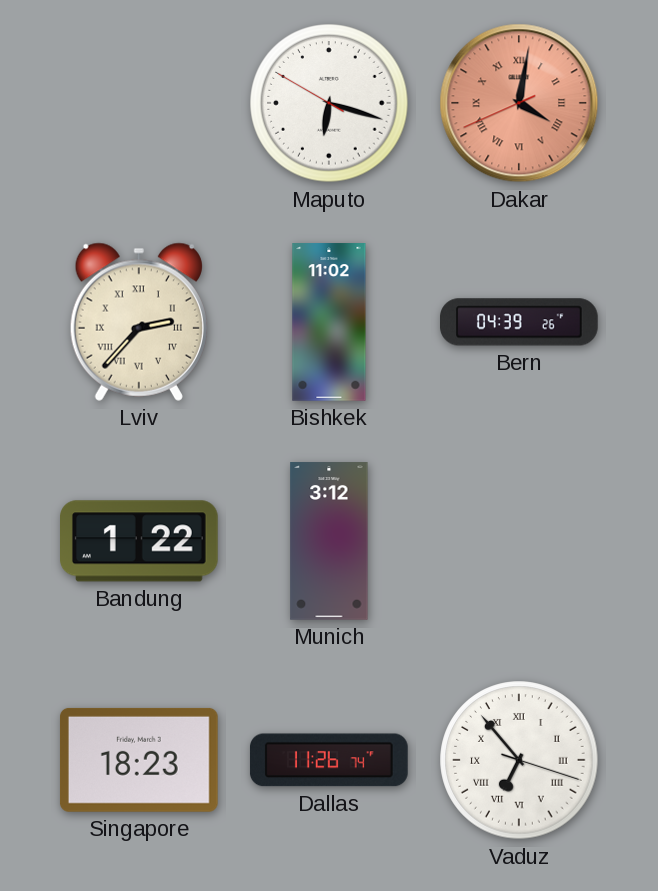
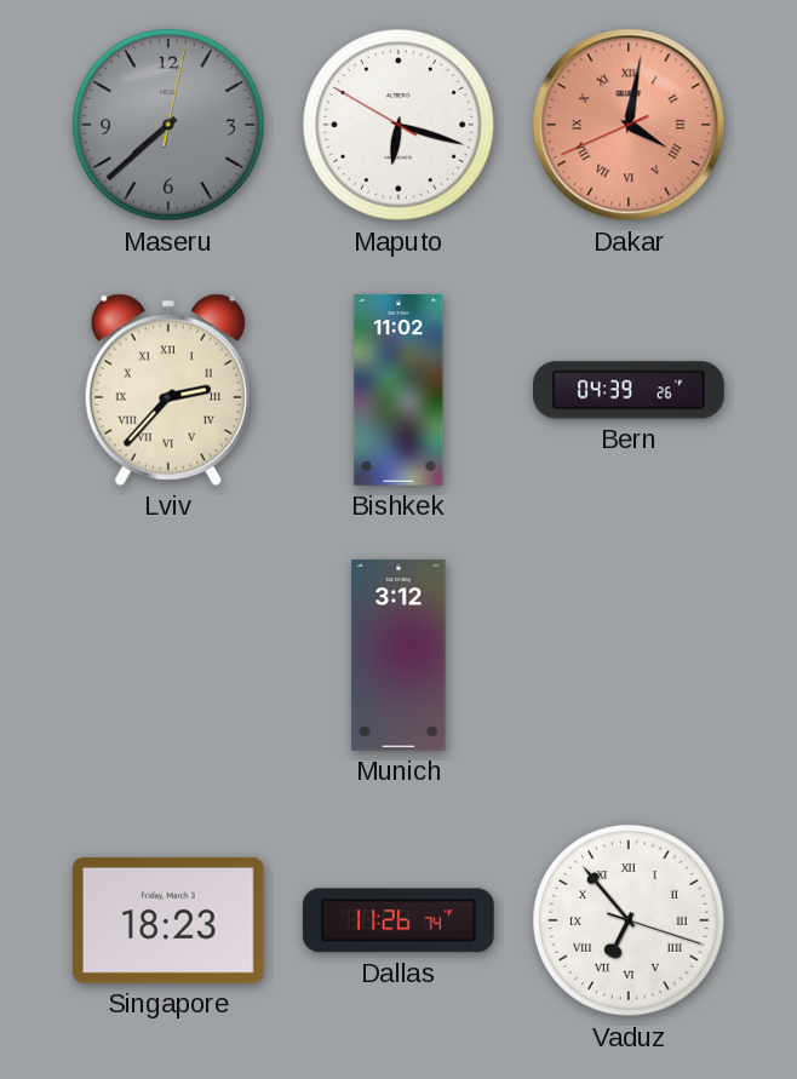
Maseru: none -> 7:38
Bandung: 1:22 -> none
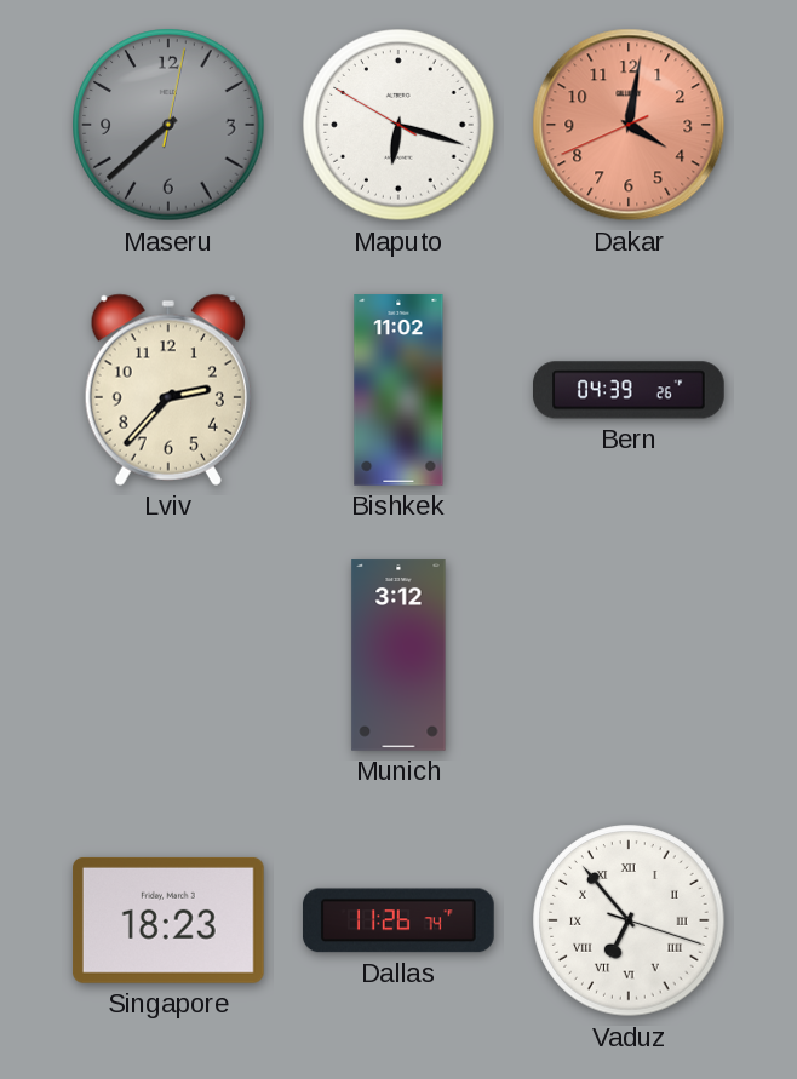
Dakar numerals: Roman -> Arabic
Lviv numerals: Roman -> Arabic
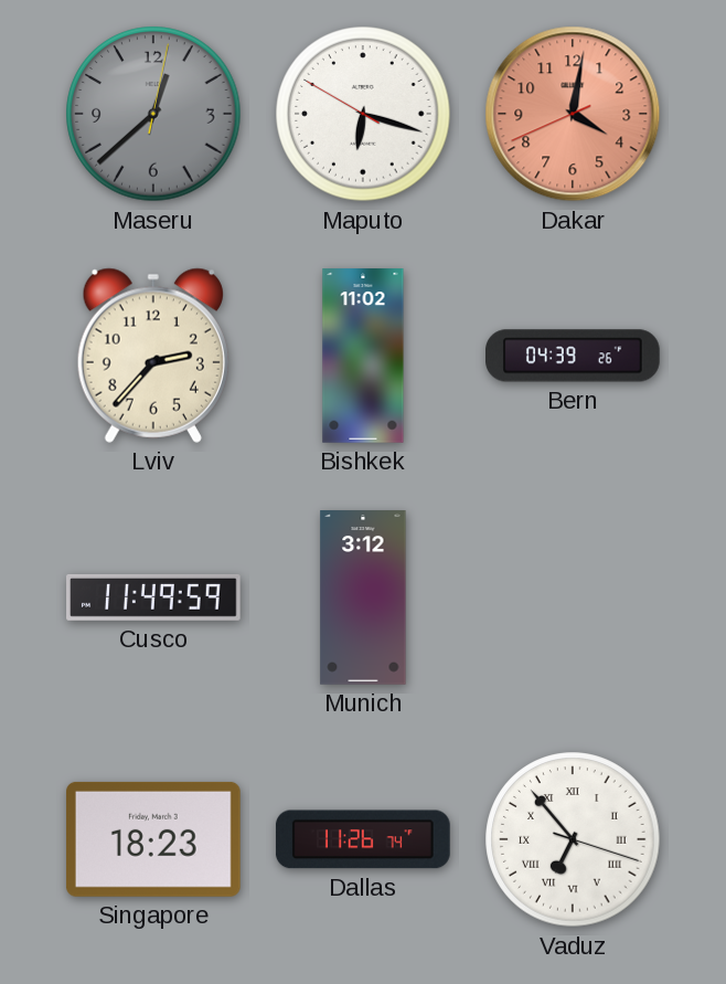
Maseru: 7:38 -> 12:38
Cusco: none -> 11:49
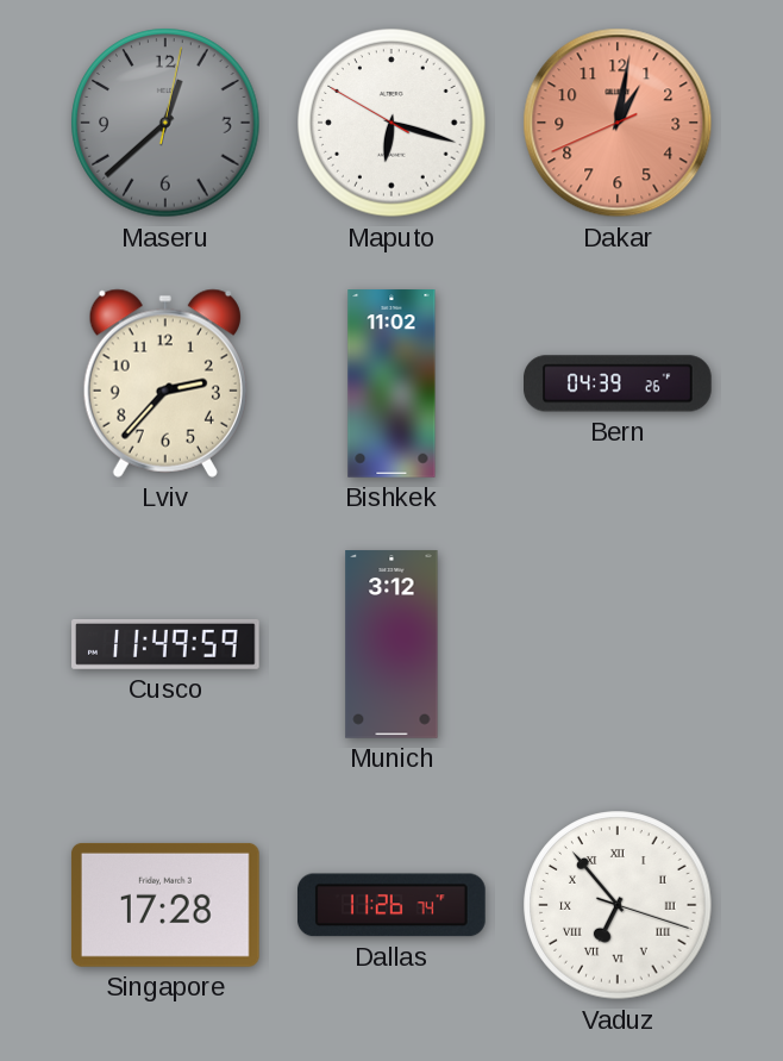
Dakar: 4:01 -> 1:01
Singapore: 18:23 -> 17:28
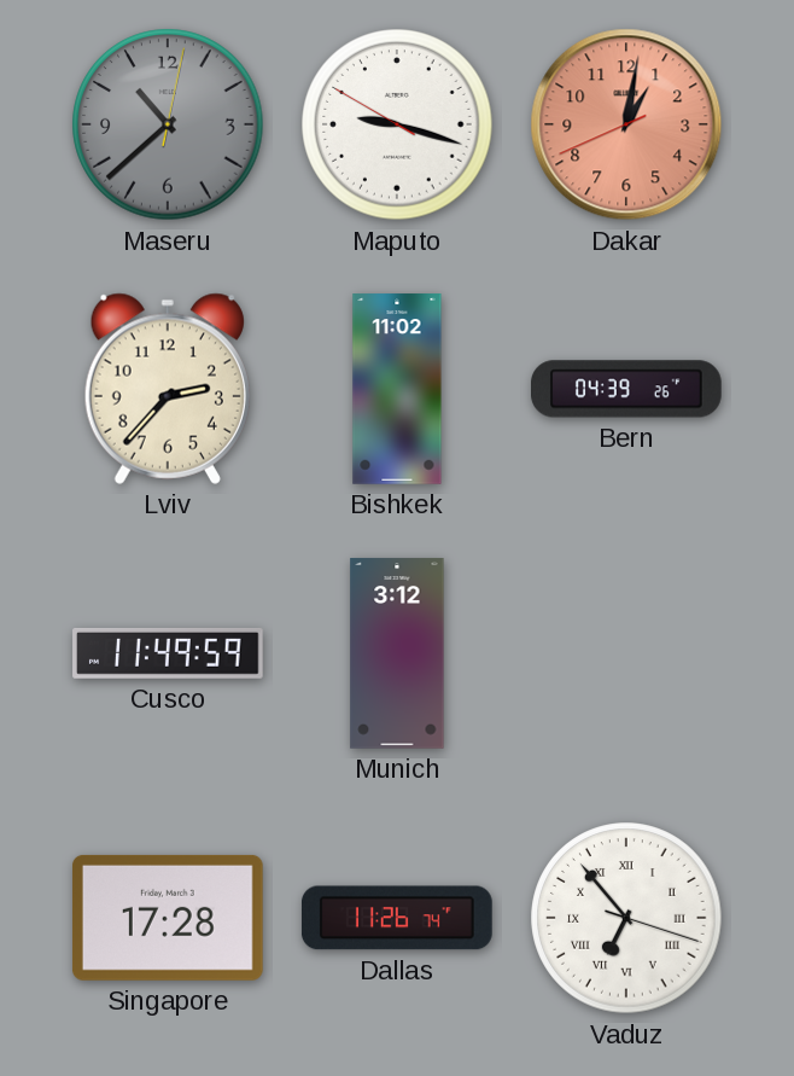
Maseru: 12:38 -> 10:38
Maputo: 6:17 -> 9:17
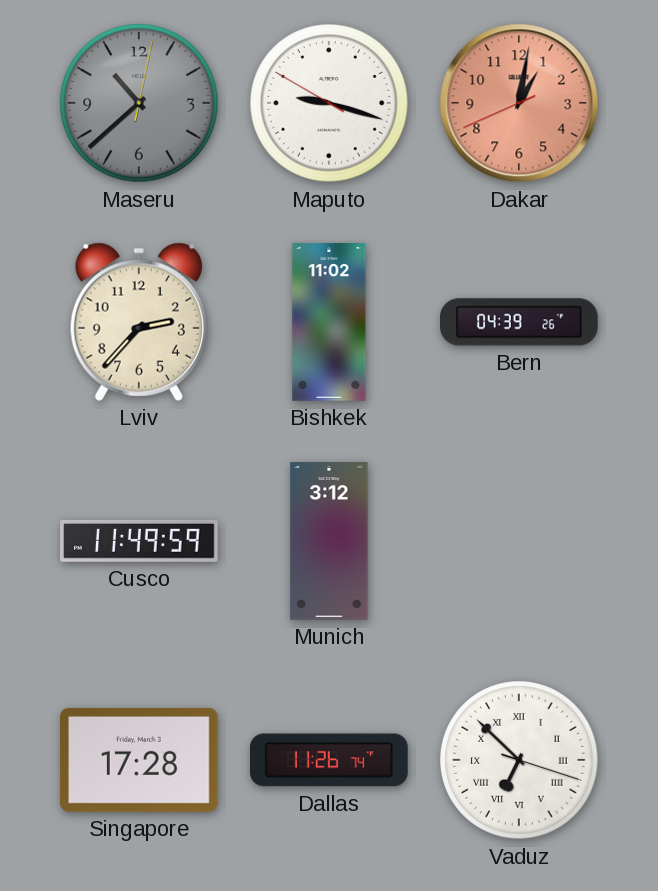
Vaduz: 6:53 -> 6:52
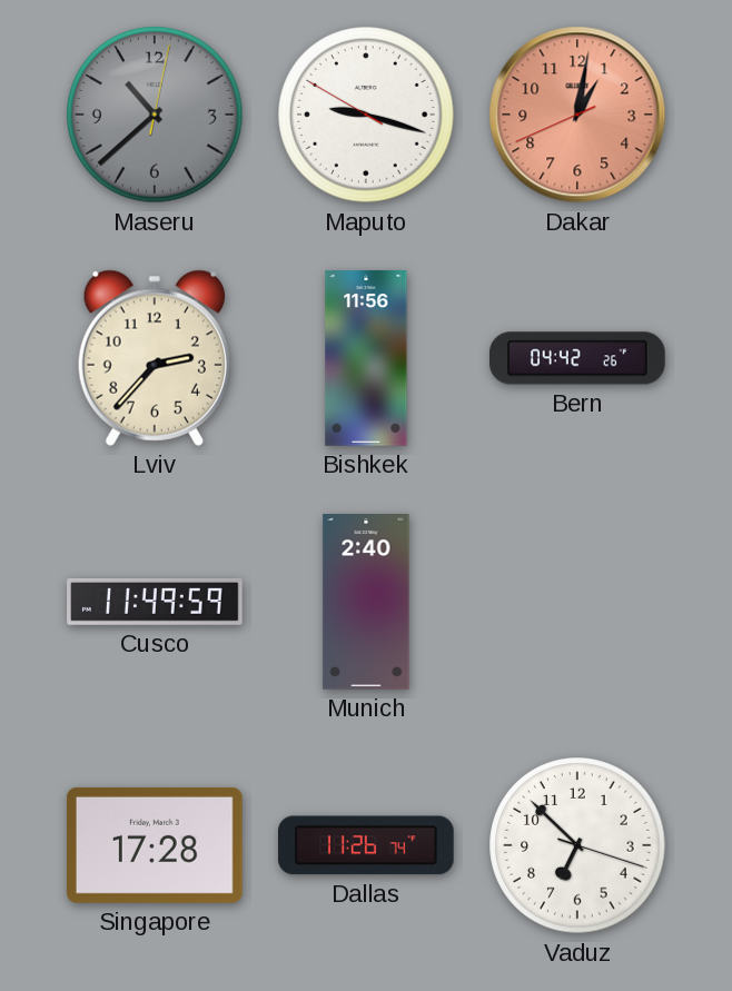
Bishkek: 11:02 -> 11:56
Bern: 04:39 -> 04:42
Munich: 3:12 -> 2:40
Vaduz numerals: Roman -> Arabic
